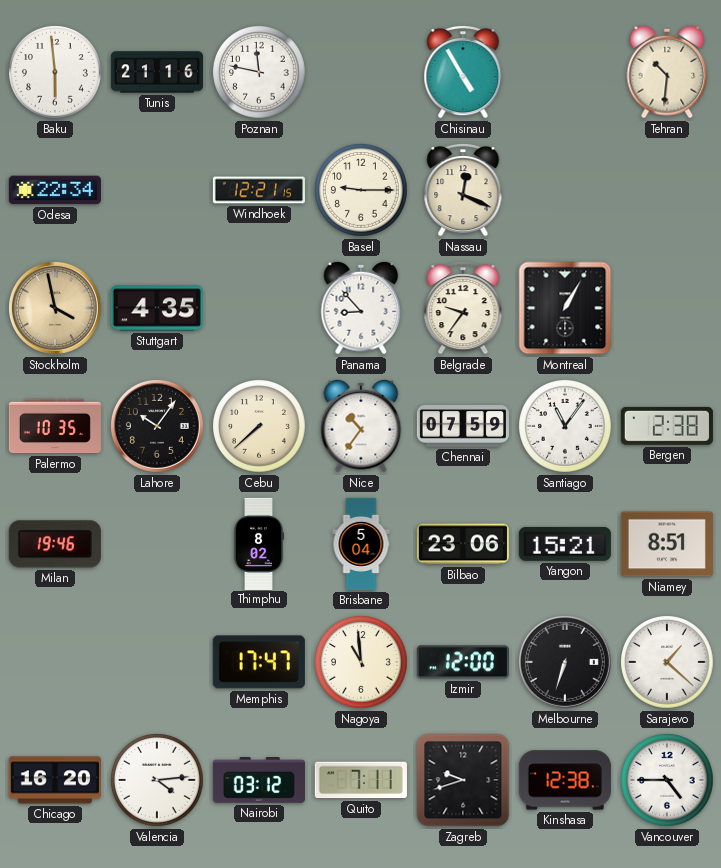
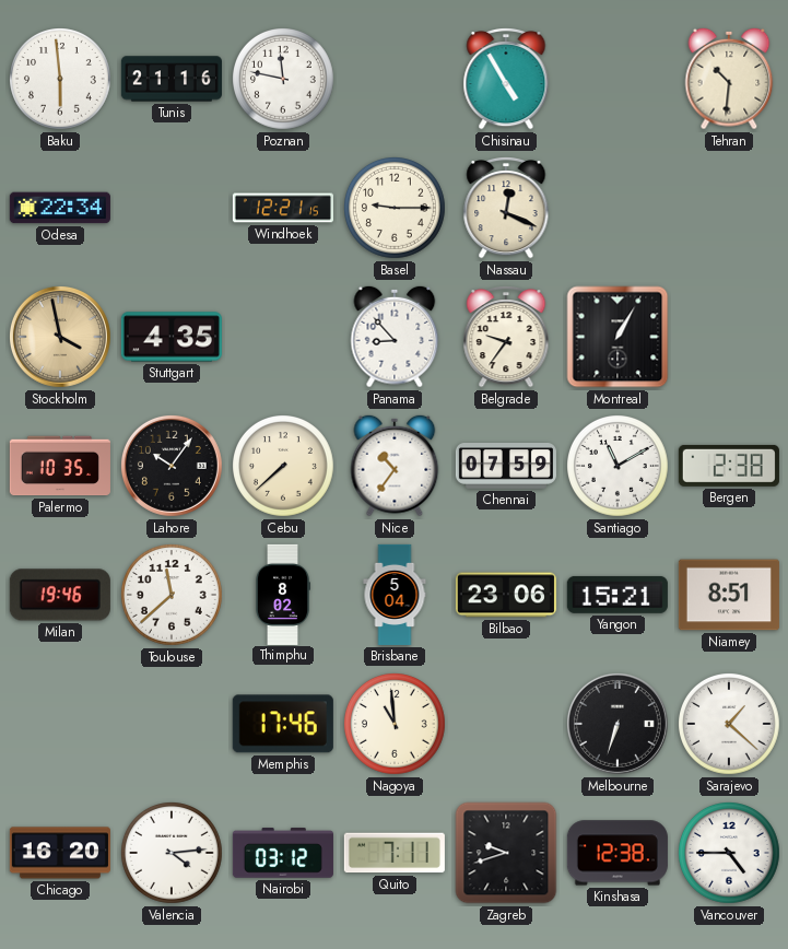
Santiago: 11:06 -> 11:10
Toulouse: none -> 11:38
Memphis: 17:47 -> 17:46
Izmir: 12:00 -> none
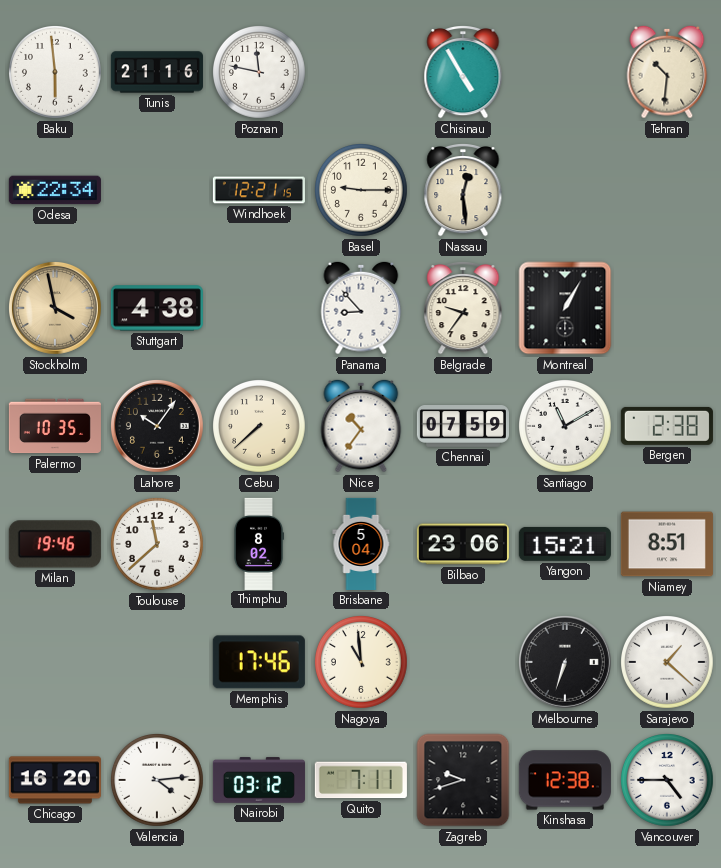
Nassau: 12:19 -> 12:29
Stuttgart: 4:35 -> 4:38
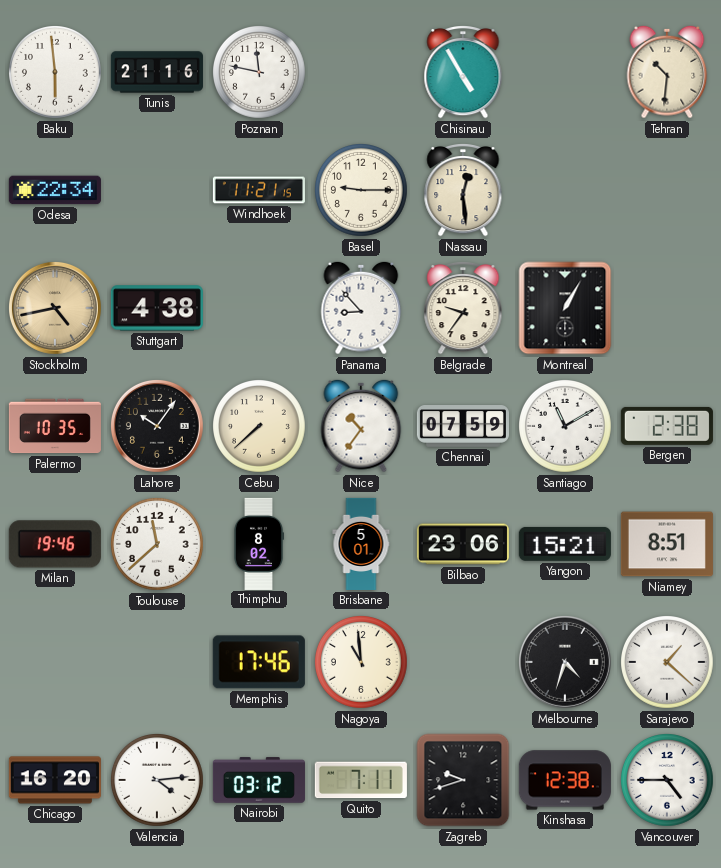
Windhoek: 12:21 -> 11:21
Stockholm: 3:58 -> 4:43
Brisbane: 5:04 -> 5:01
Melbourne: 6:33 -> 4:33
